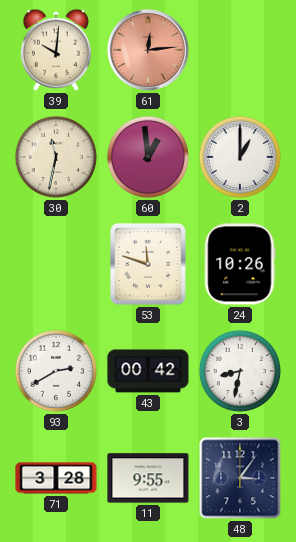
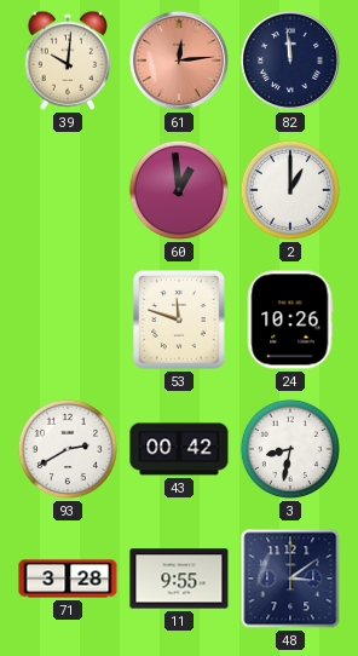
82: none -> 11:59
30: 11:32 -> none
48: 3:06 -> 3:09
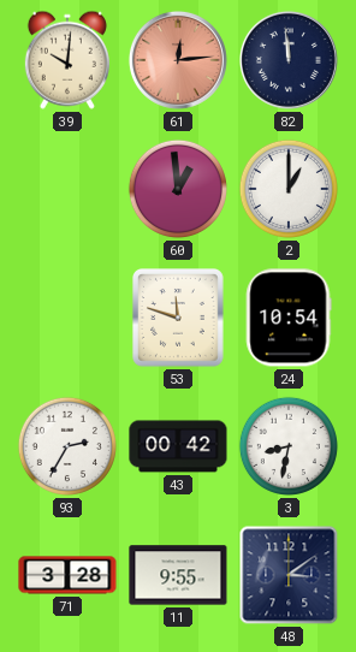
24: 10:26 -> 10:54
93: 2:40 -> 2:35
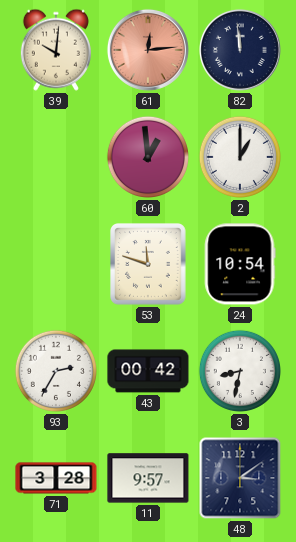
11: 9:55 -> 9:57
